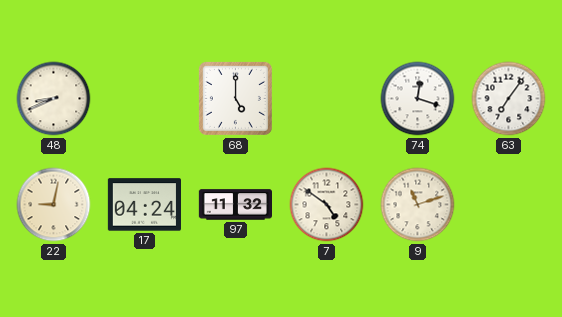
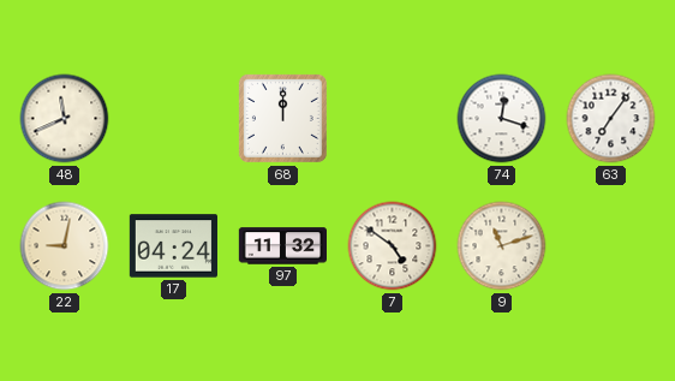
48: 8:41 -> 11:41
68: 5:00 -> 12:00
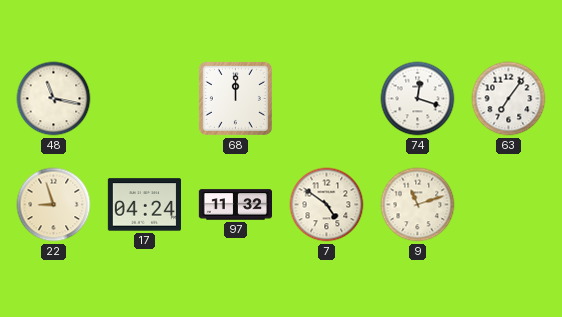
48: 11:41 -> 11:17
22: 9:02 -> 8:57
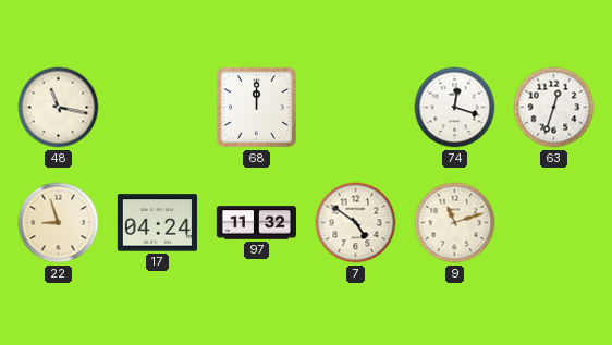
63: 7:06 -> 12:33
